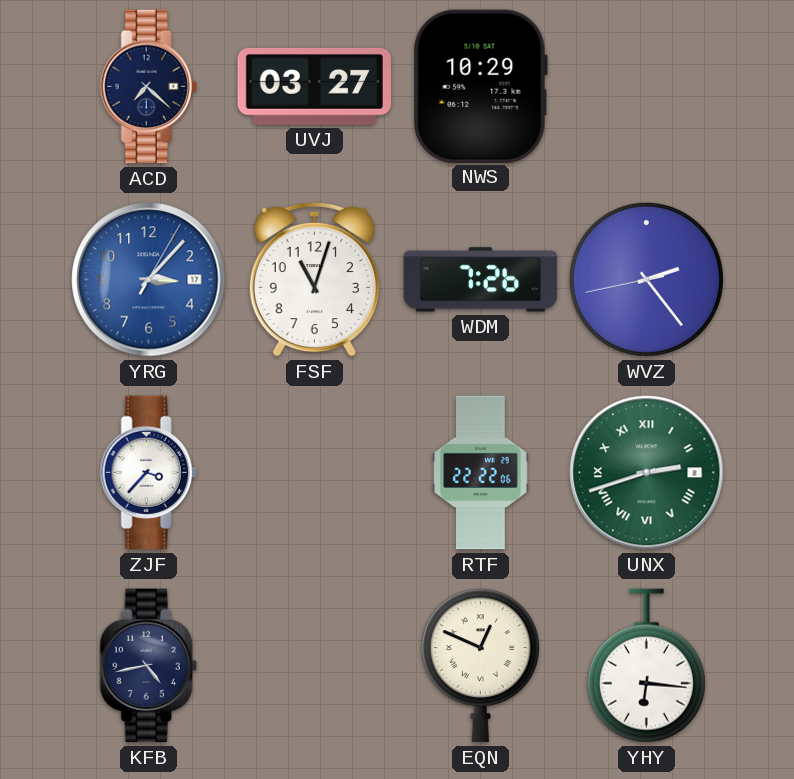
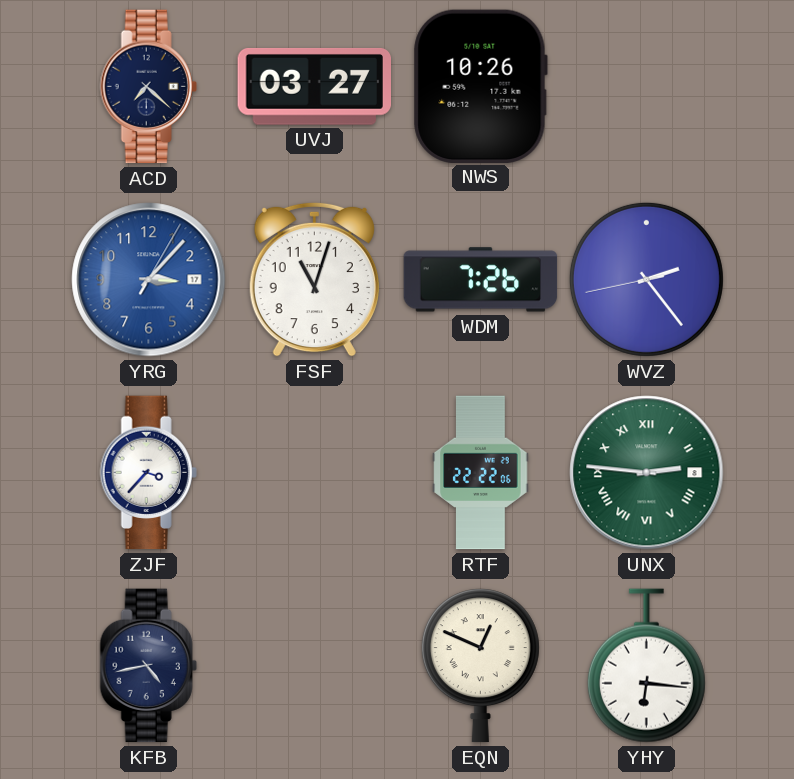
NWS: 10:29 -> 10:26
UNX: 2:42 -> 2:46
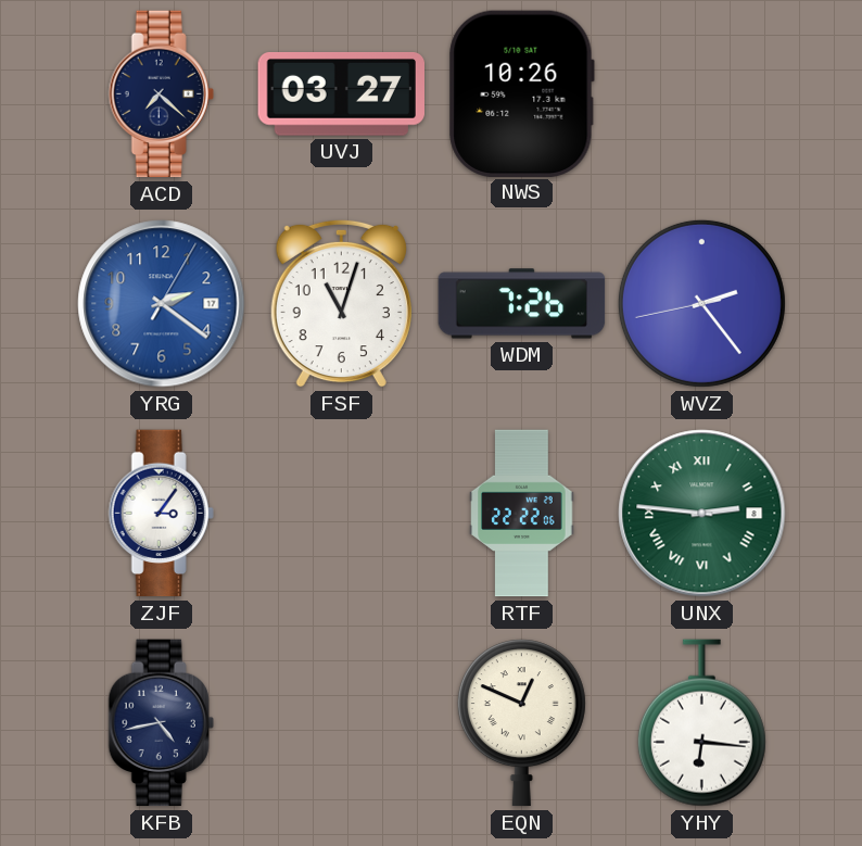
YRG: 3:07 -> 2:21
ZJF: 3:37 -> 3:06
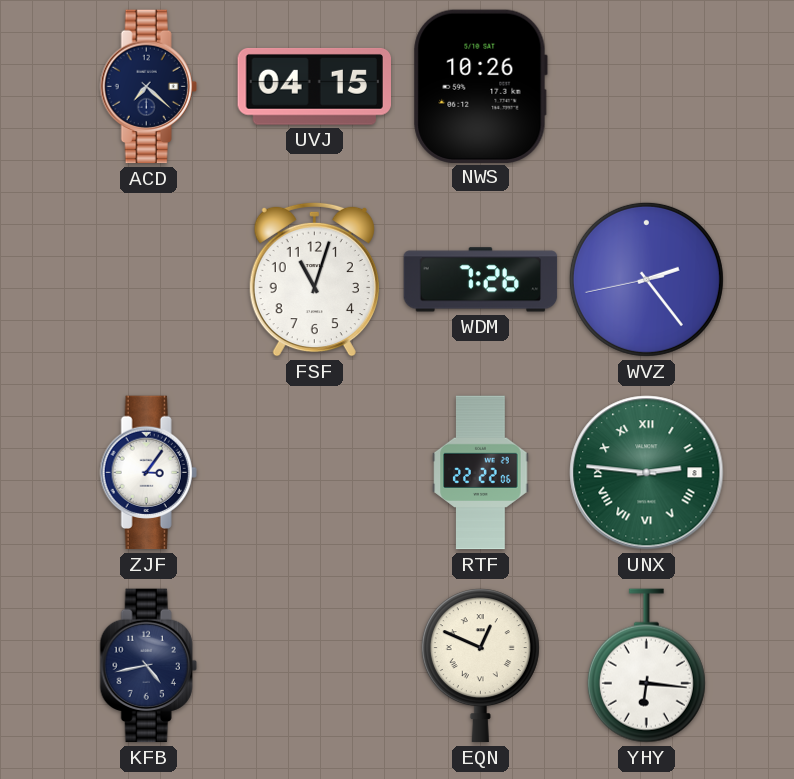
UVJ: 03:27 -> 04:15
YRG: 2:21 -> none
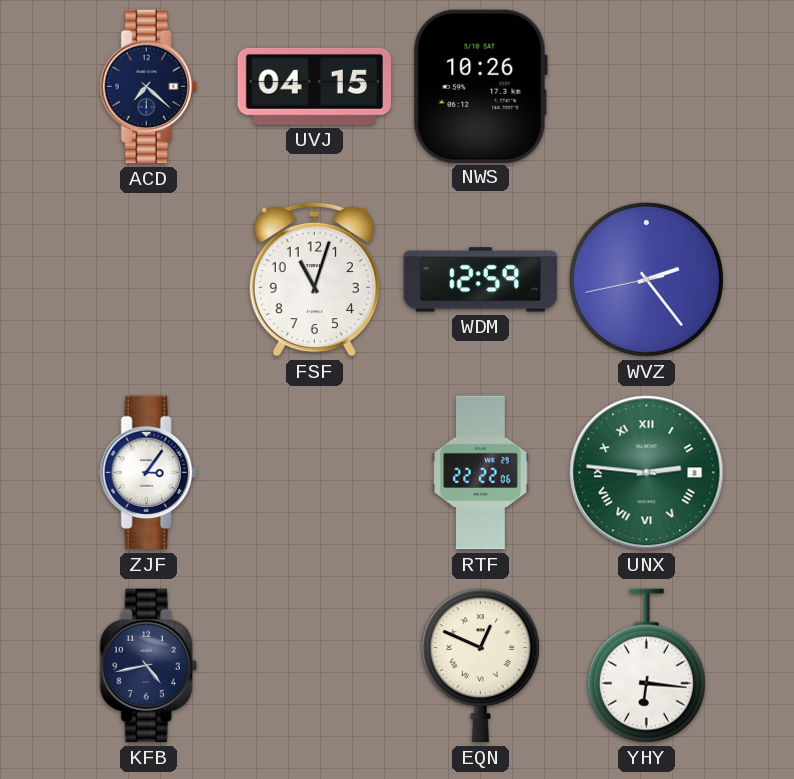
WDM: 7:26 -> 12:59
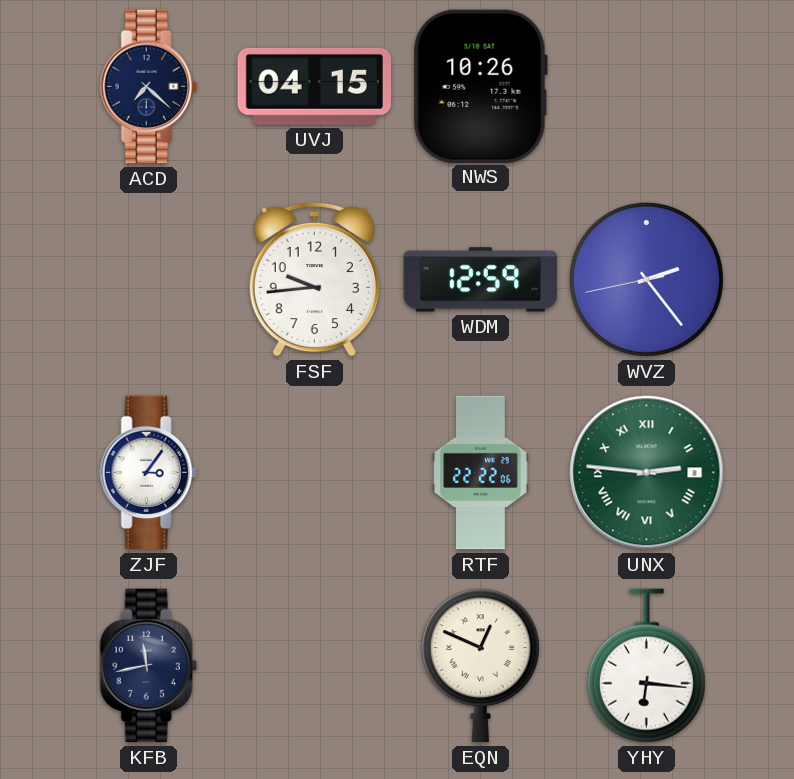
FSF: 11:03 -> 9:44
KFB: 4:43 -> 11:43
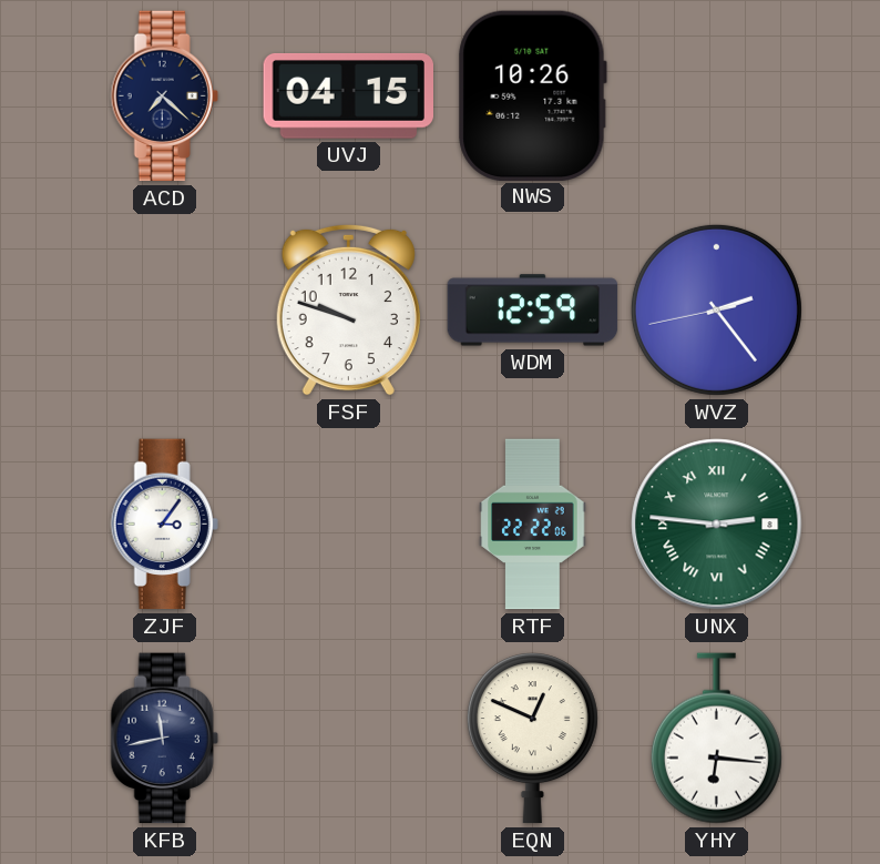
FSF: 9:44 -> 9:48
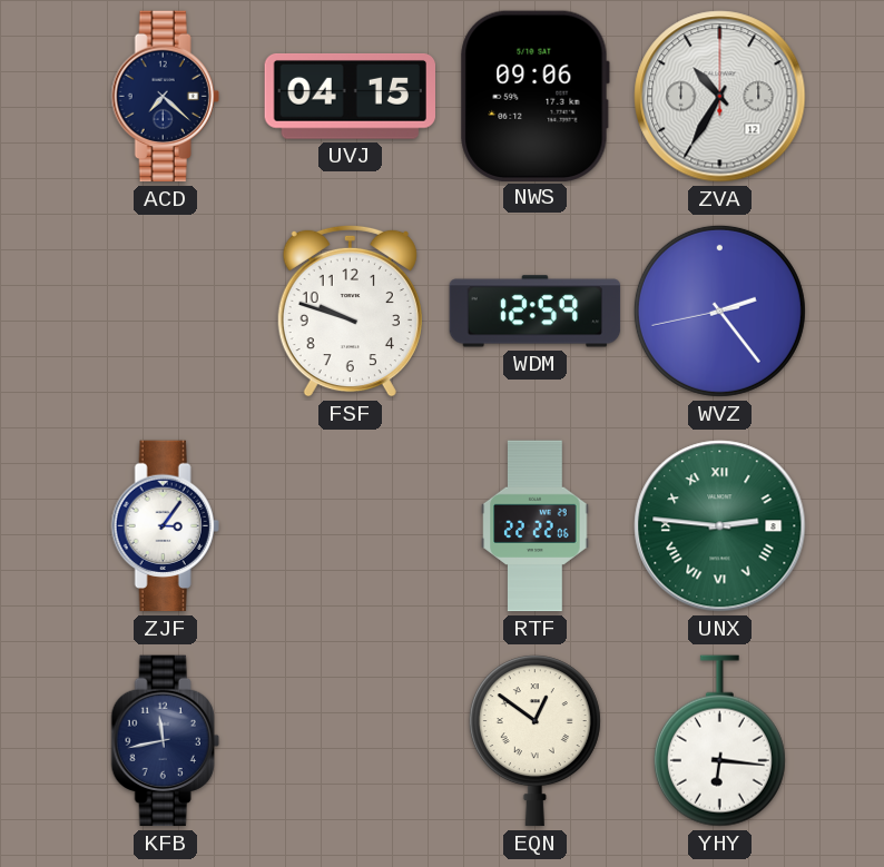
NWS: 10:26 -> 09:06
ZVA: none -> 10:35
EQN: 12:49 -> 12:51
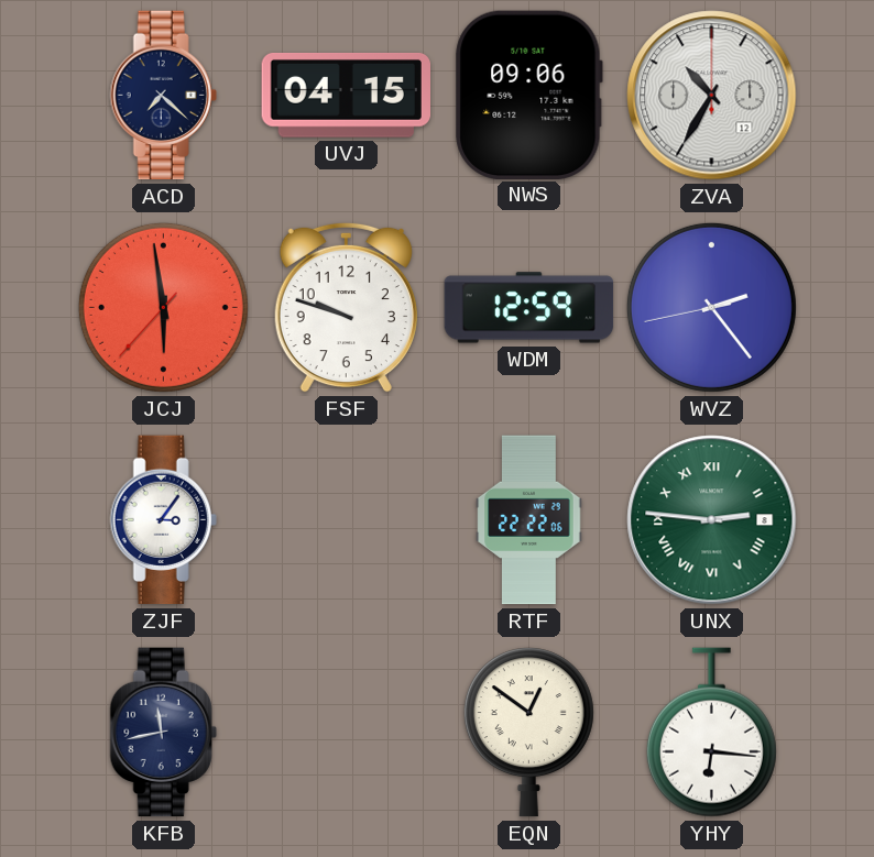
JCJ: none -> 5:58
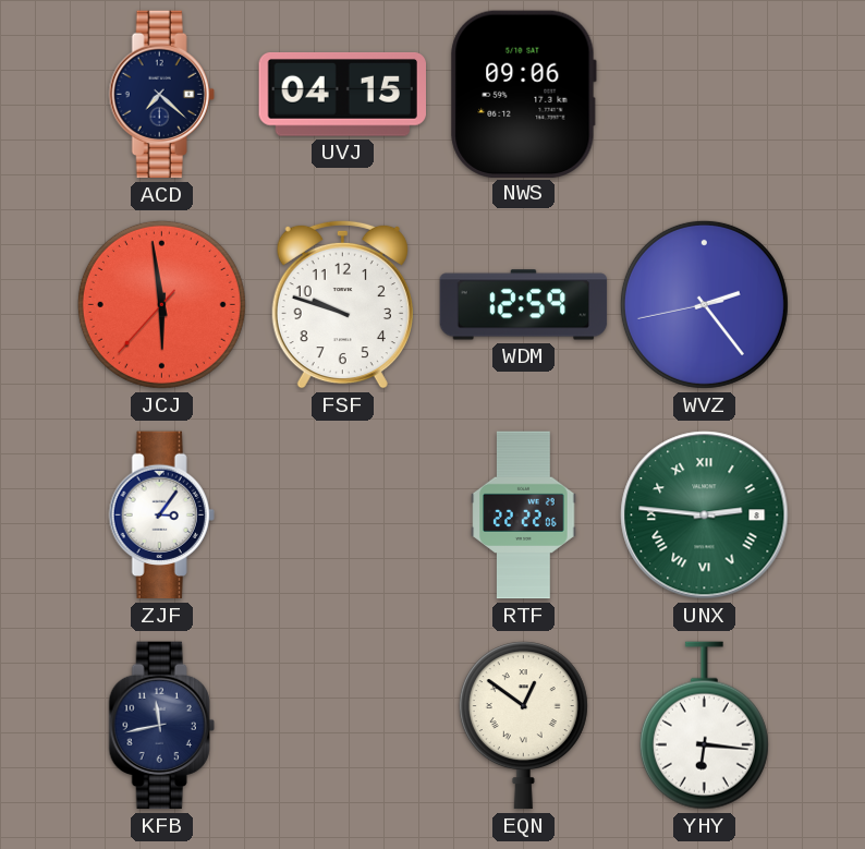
ZVA: 10:35 -> none
